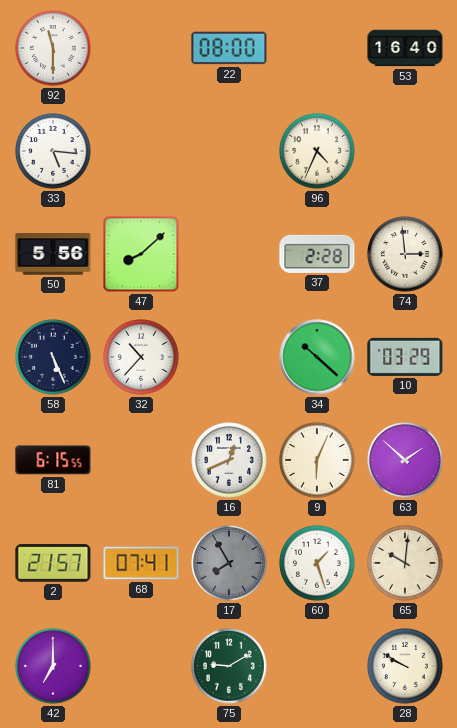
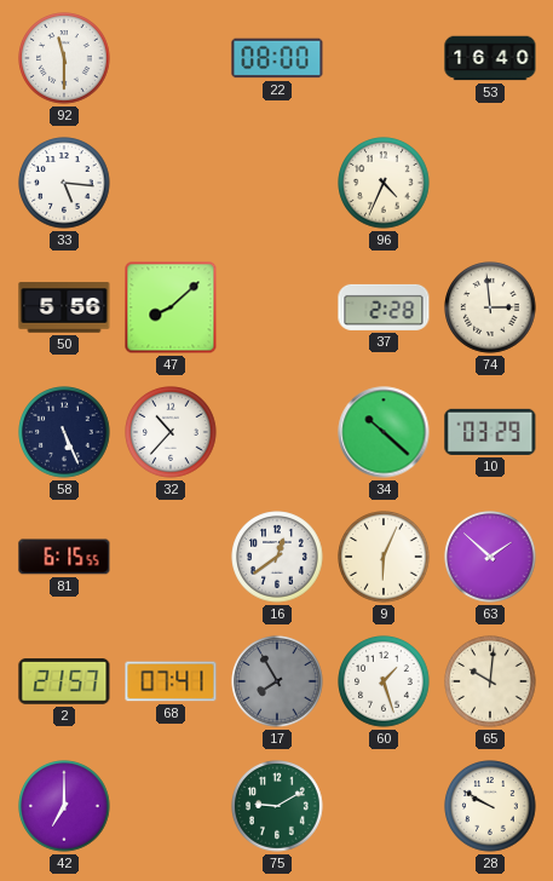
16: 12:41 -> 12:39
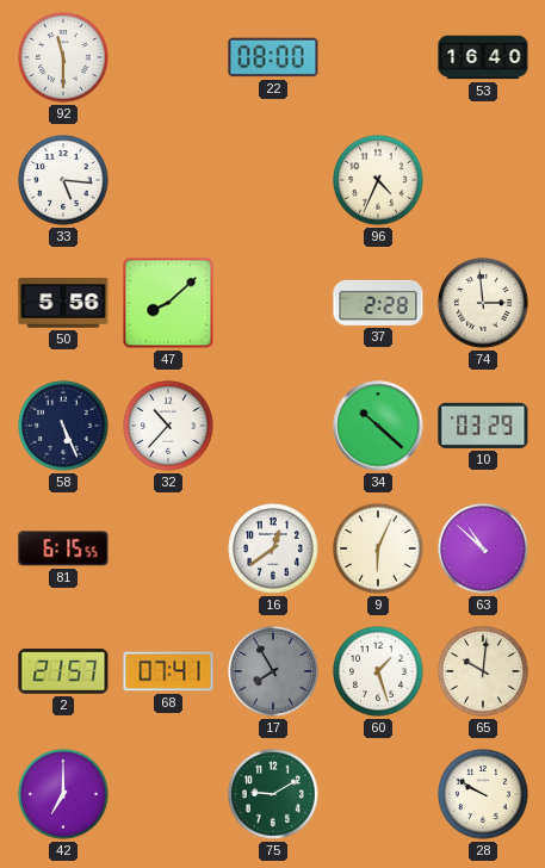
63: 1:52 -> 10:52
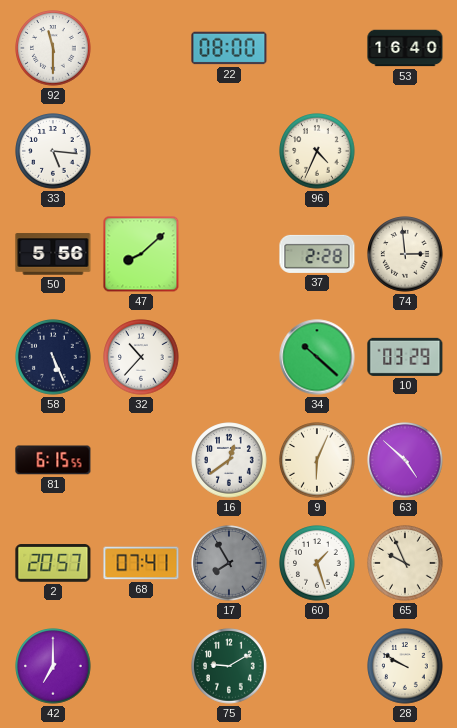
63: 10:52 -> 4:52
2: 21:57 -> 20:57
65: 10:01 -> 9:56
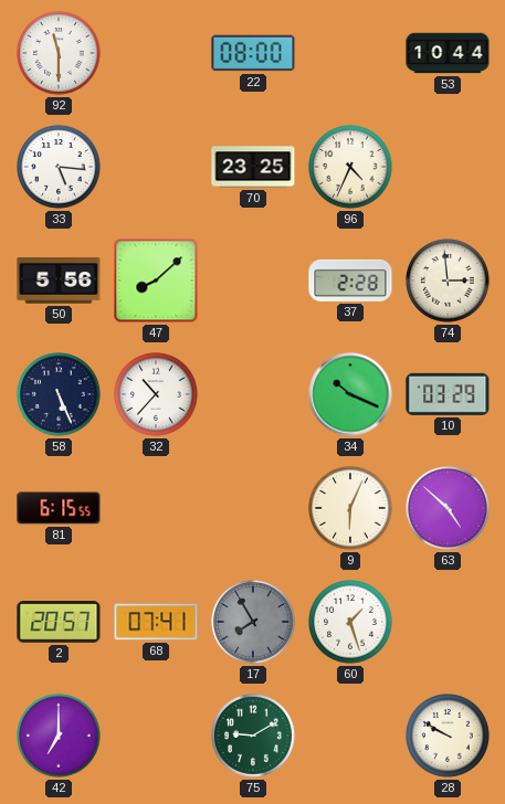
53: 16:40 -> 10:44
70: none -> 23:25
34: 10:22 -> 10:19
16: 12:39 -> none
65: 9:56 -> none
